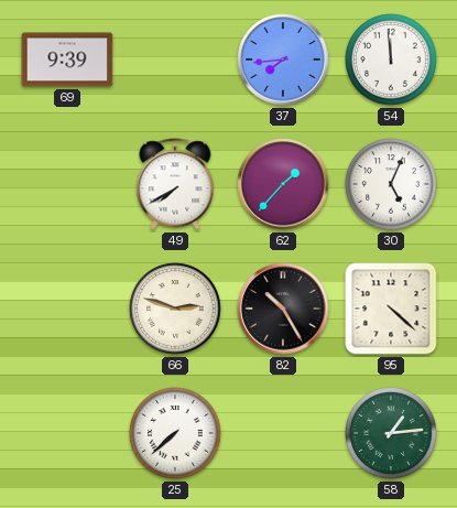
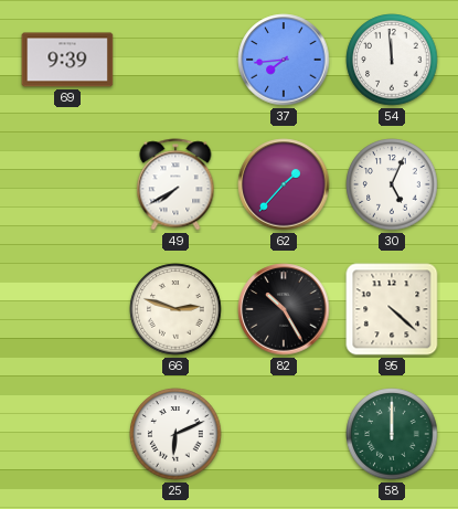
25: 7:38 -> 6:11
58: 1:14 -> 12:00
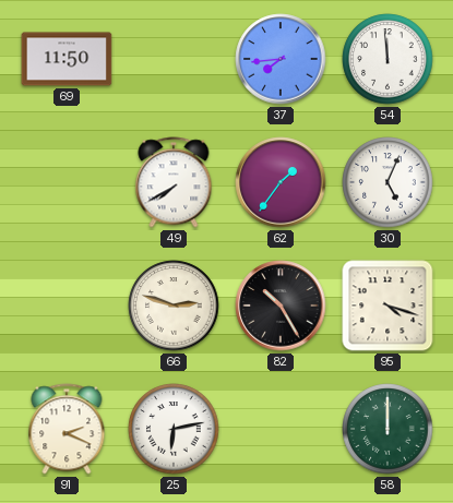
69: 9:39 -> 11:50
62: 1:37 -> 1:36
95: 4:22 -> 4:18
91: none -> 2:19
25: 6:11 -> 6:13
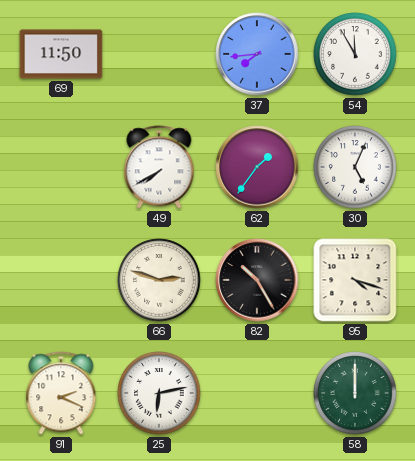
54: 11:59 -> 11:55
